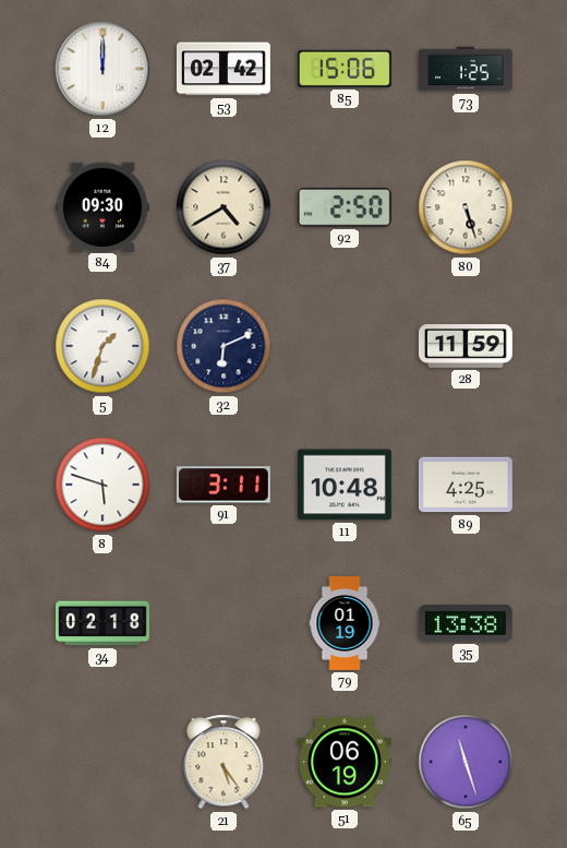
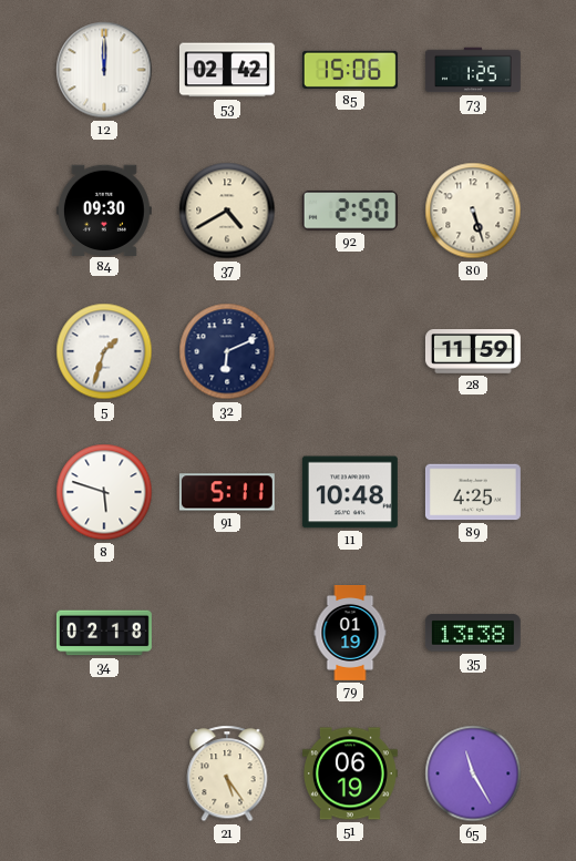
91: 3:11 -> 5:11
65: 11:27 -> 11:25
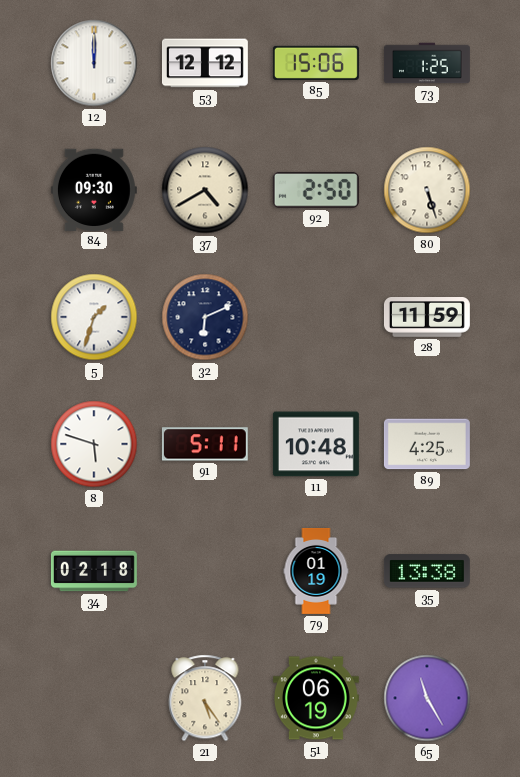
53: 02:42 -> 12:12
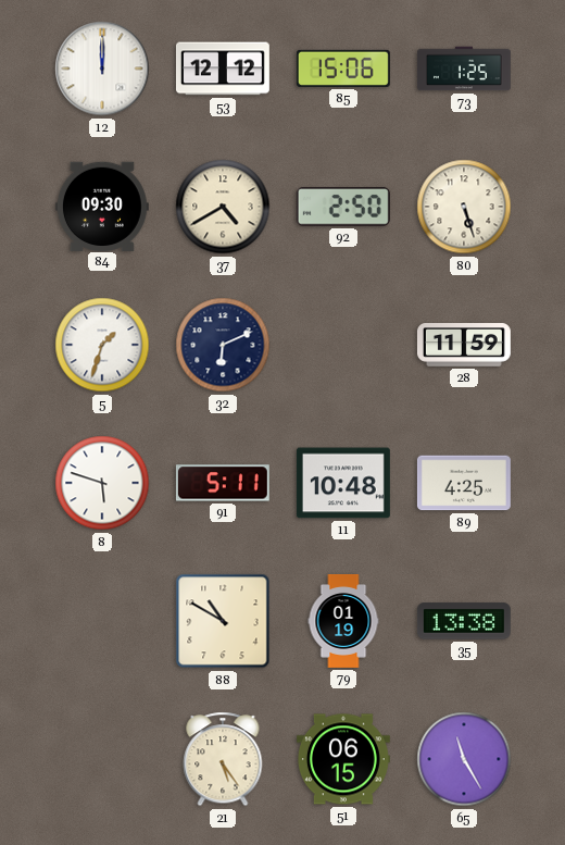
34: 02:18 -> none
88: none -> 10:50
51: 06:19 -> 06:15
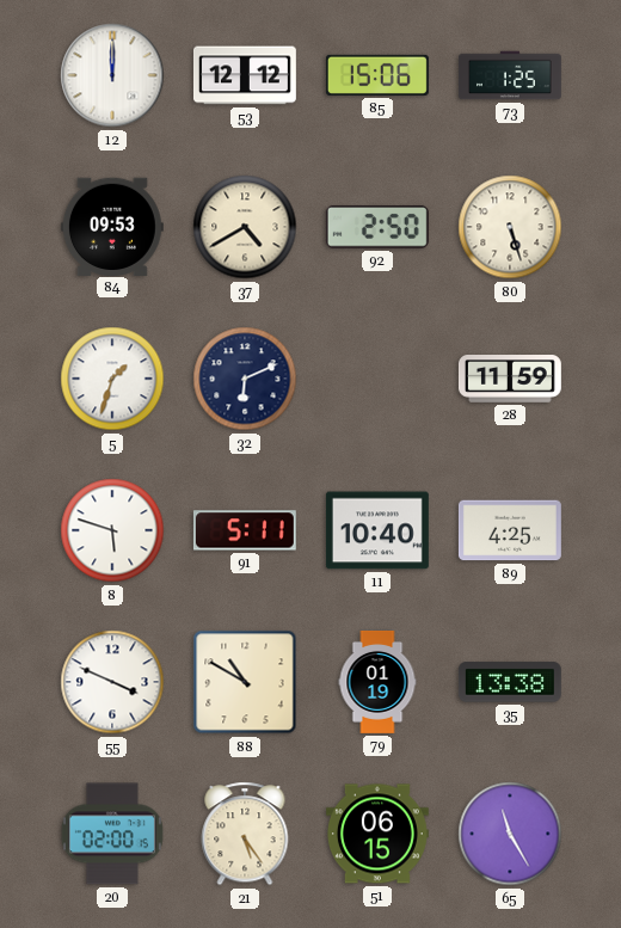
84: 09:30 -> 09:53
11: 10:48 -> 10:40
55: none -> 3:49
20: none -> 02:00
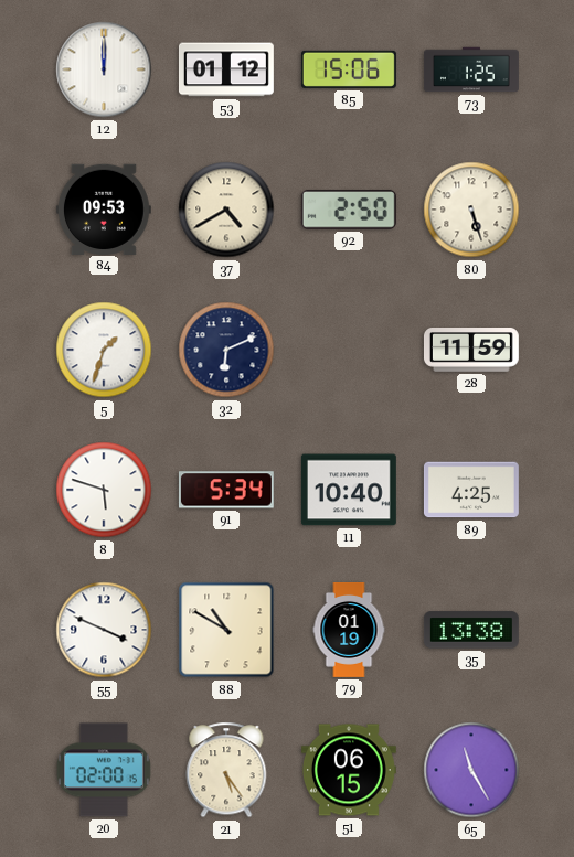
53: 12:12 -> 01:12
91: 5:11 -> 5:34
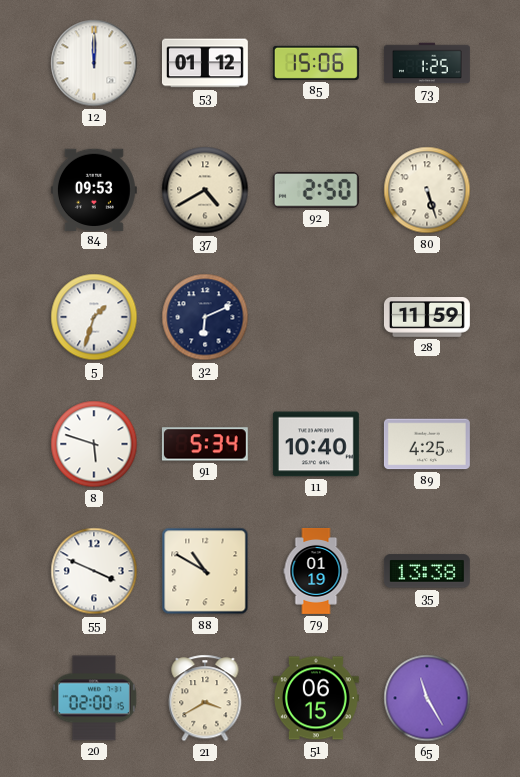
21: 5:24 -> 3:40
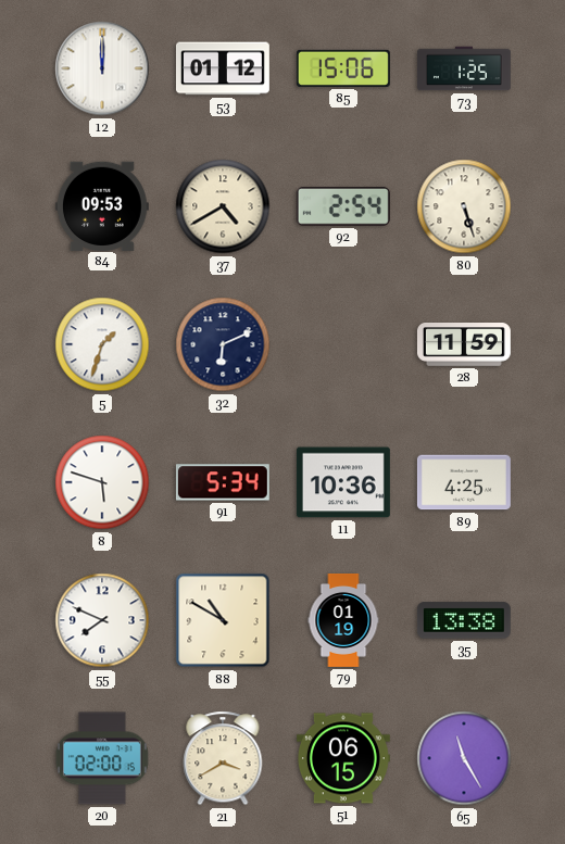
92: 2:50 -> 2:54
11: 10:40 -> 10:36
55: 3:49 -> 7:49
